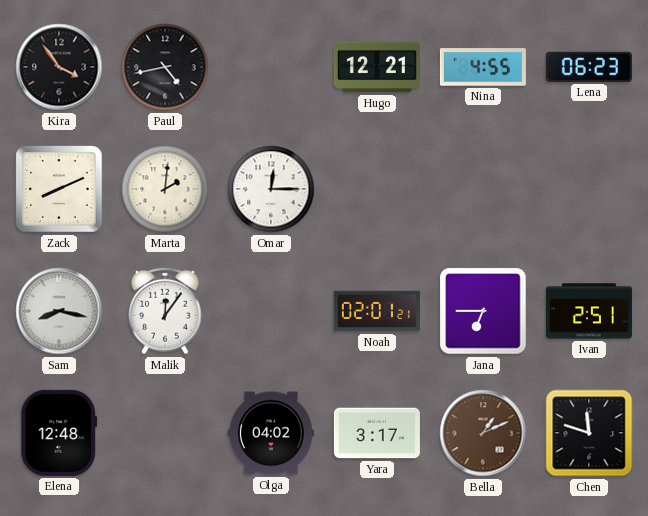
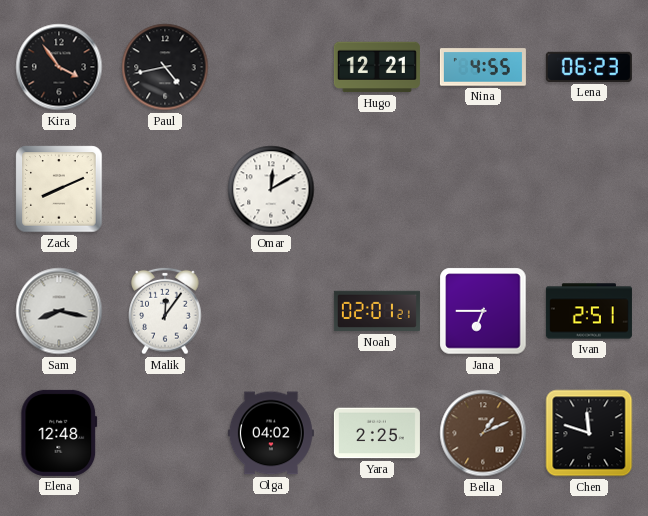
Marta: 2:01 -> none
Omar: 12:15 -> 12:10
Yara: 3:17 -> 2:25
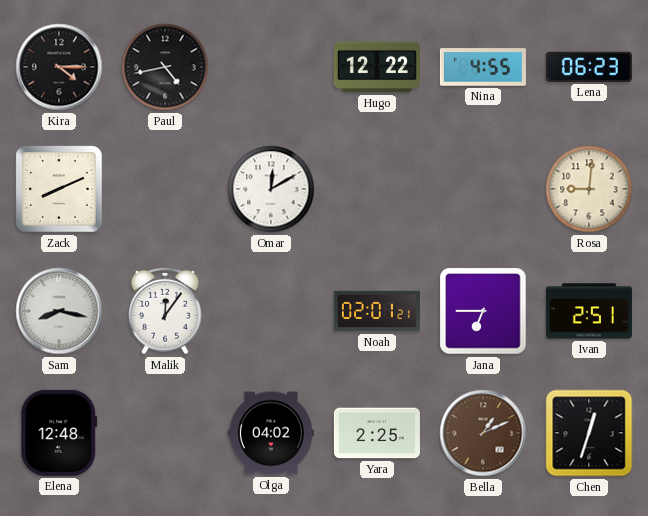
Kira: 3:54 -> 4:15
Hugo: 12:21 -> 12:22
Rosa: none -> 9:01
Chen: 11:48 -> 12:33
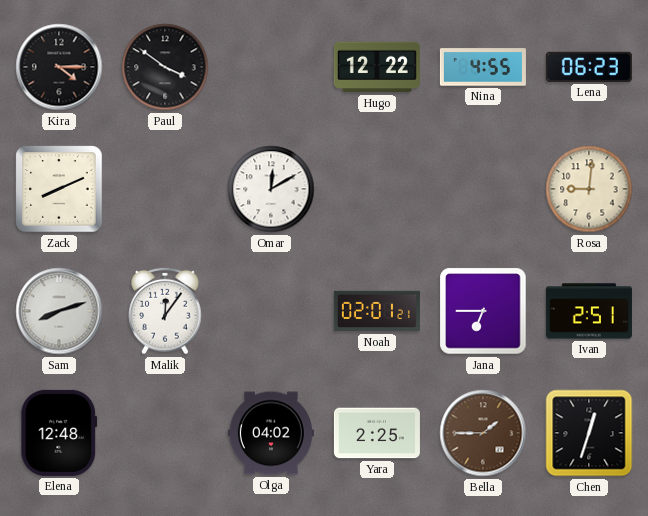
Paul: 4:43 -> 3:51
Sam: 8:17 -> 8:12
Bella: 1:11 -> 1:45
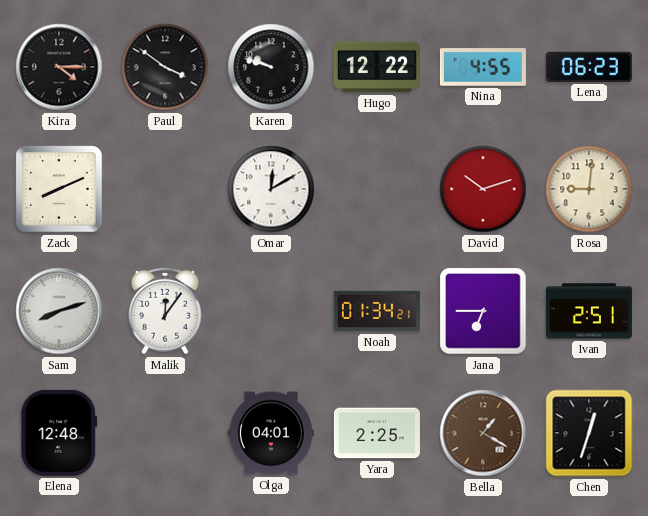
Karen: none -> 9:48
David: none -> 10:12
Noah: 02:01 -> 01:34
Olga: 04:02 -> 04:01
Bella: 1:45 -> 1:20
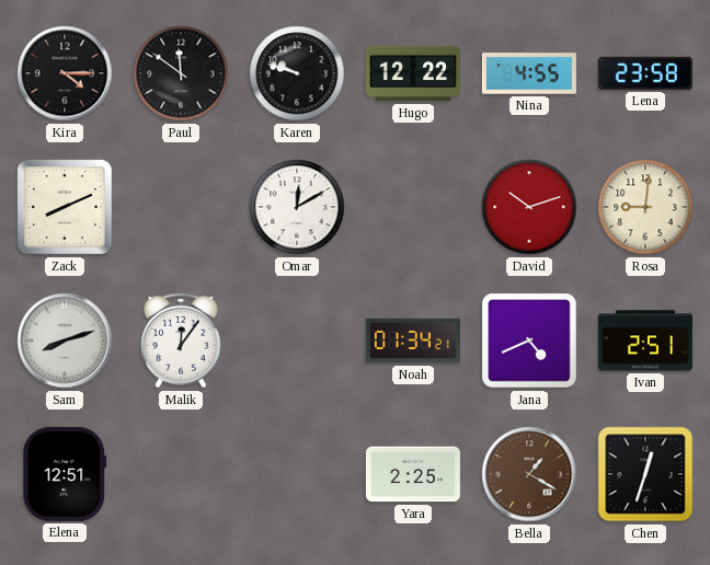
Paul: 3:51 -> 11:51
Lena: 06:23 -> 23:58
Jana: 6:45 -> 4:41
Elena: 12:48 -> 12:51
Olga: 04:01 -> none
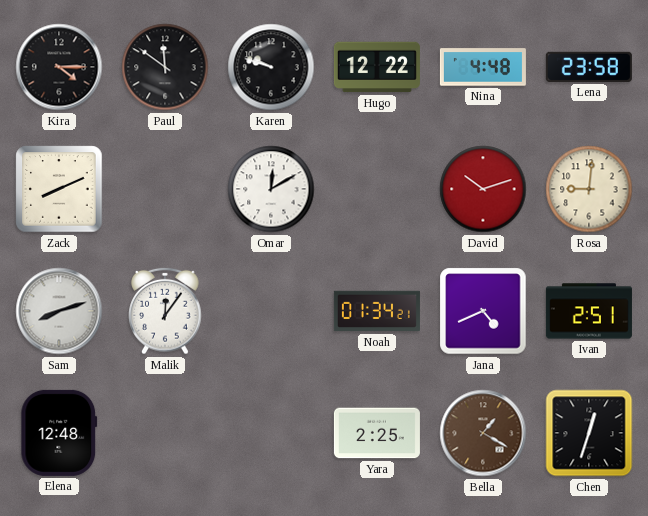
Nina: 4:55 -> 4:48
Elena: 12:51 -> 12:48
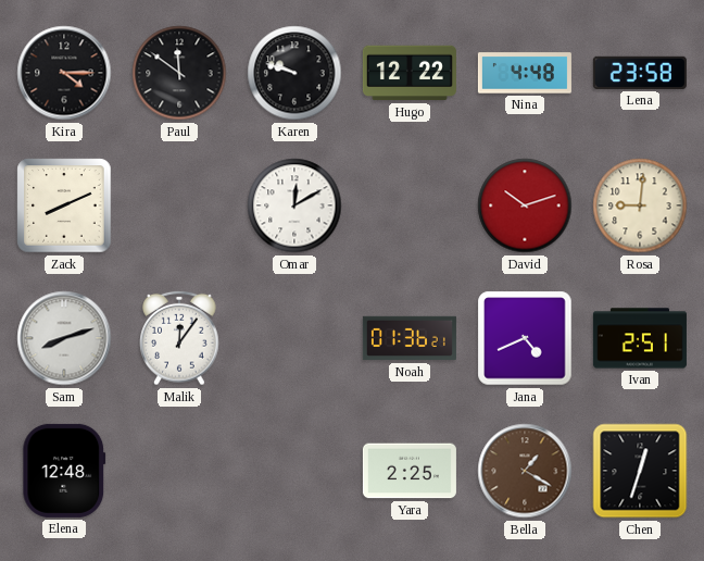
Noah: 01:34 -> 01:36
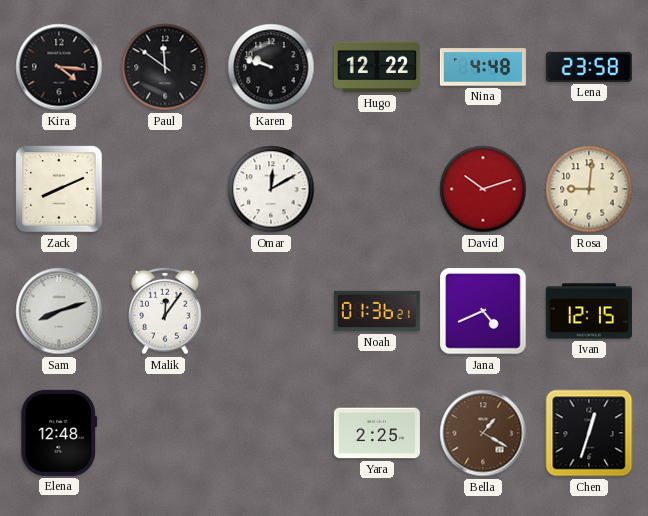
Kira: 4:15 -> 4:16
Ivan: 2:51 -> 12:15
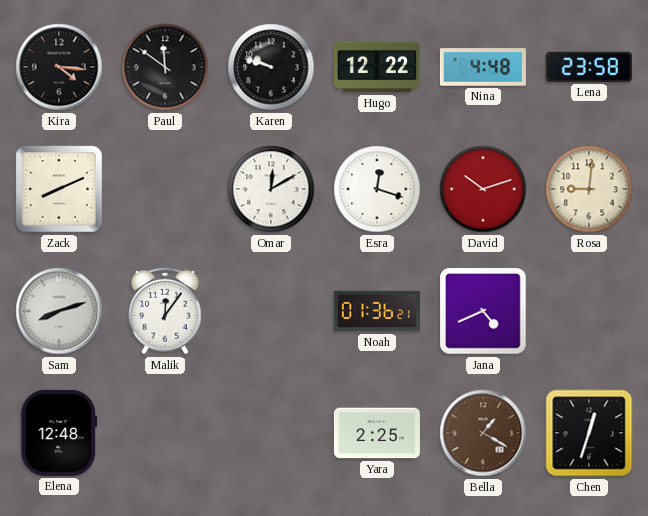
Esra: none -> 12:18
Ivan: 12:15 -> none
